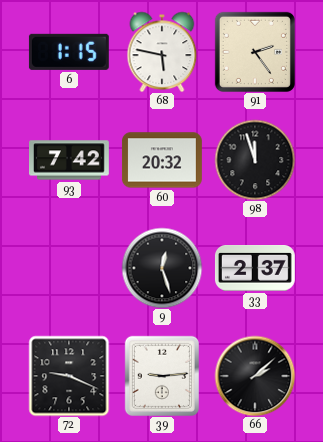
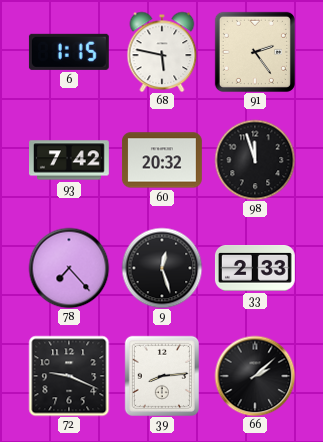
78: none -> 7:23
33: 2:37 -> 2:33
39: 9:14 -> 8:14
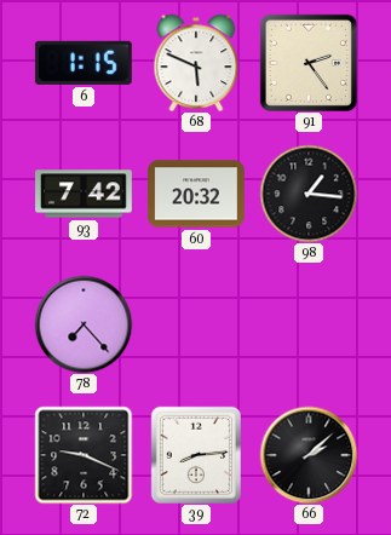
68: 5:47 -> 5:49
98: 11:57 -> 1:16
9: 12:27 -> none
33: 2:33 -> none
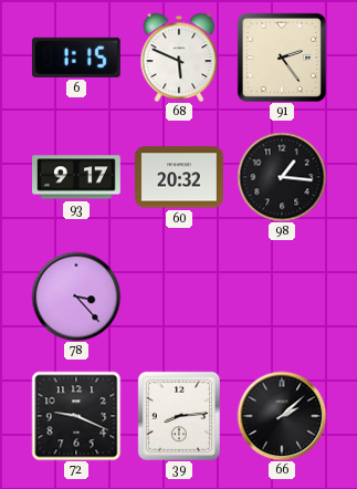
93: 7:42 -> 9:17
78: 7:23 -> 3:23
